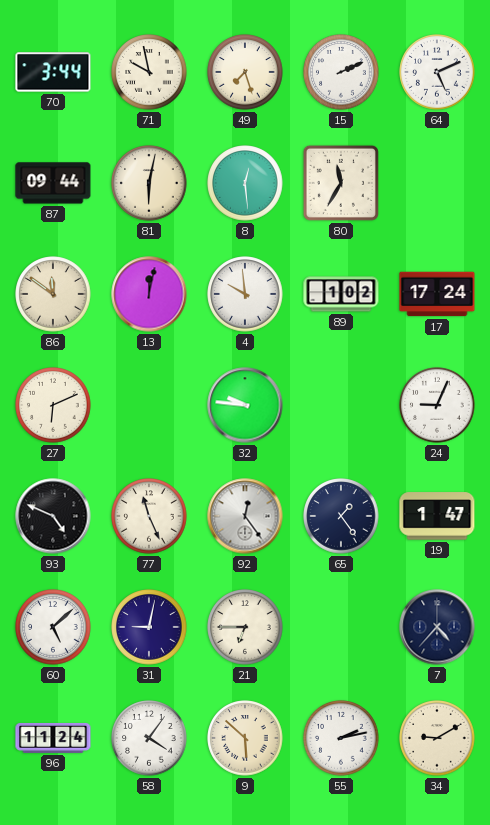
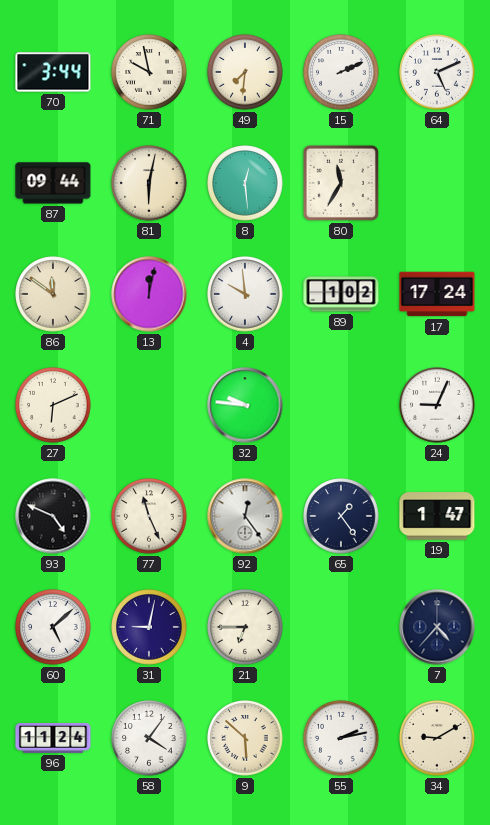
49: 7:27 -> 7:31
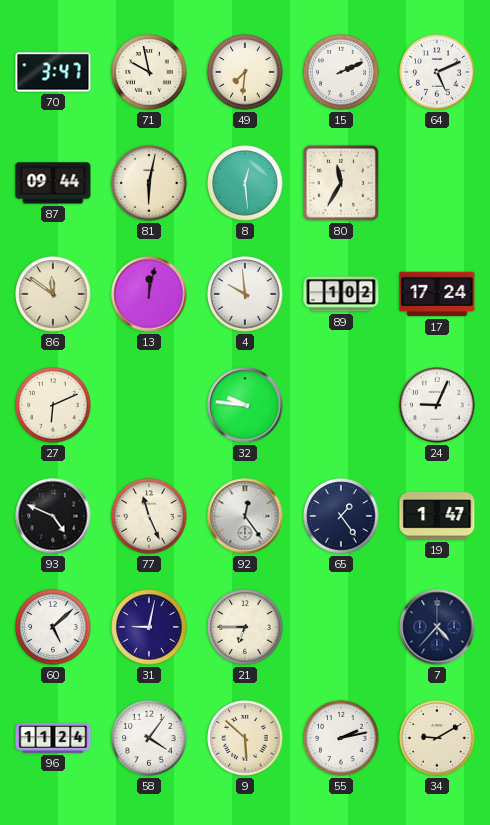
70: 3:44 -> 3:47
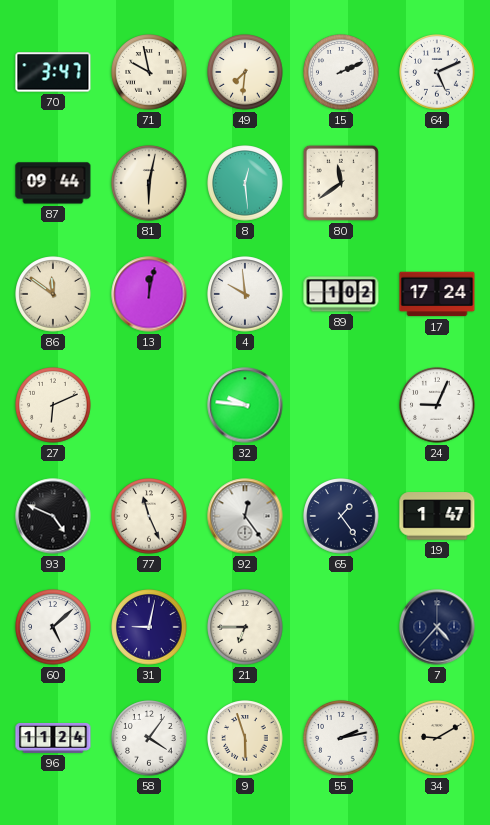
80: 11:35 -> 11:39
9: 5:52 -> 5:57
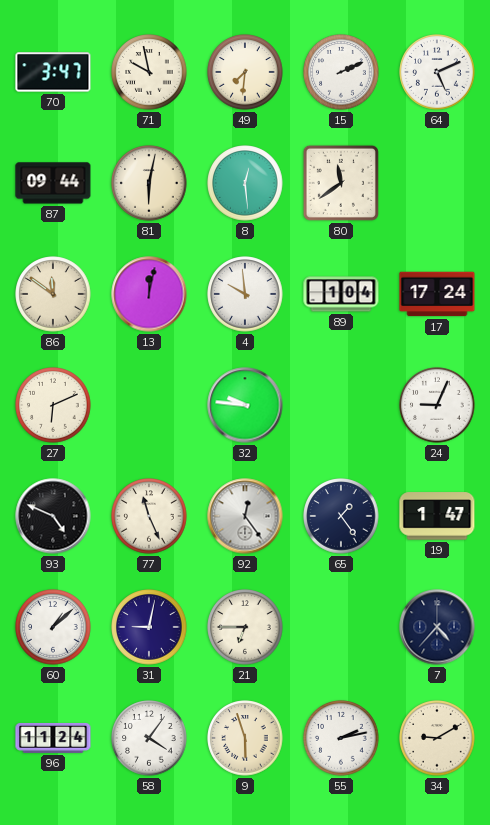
89: 1:02 -> 1:04
60: 5:08 -> 1:08
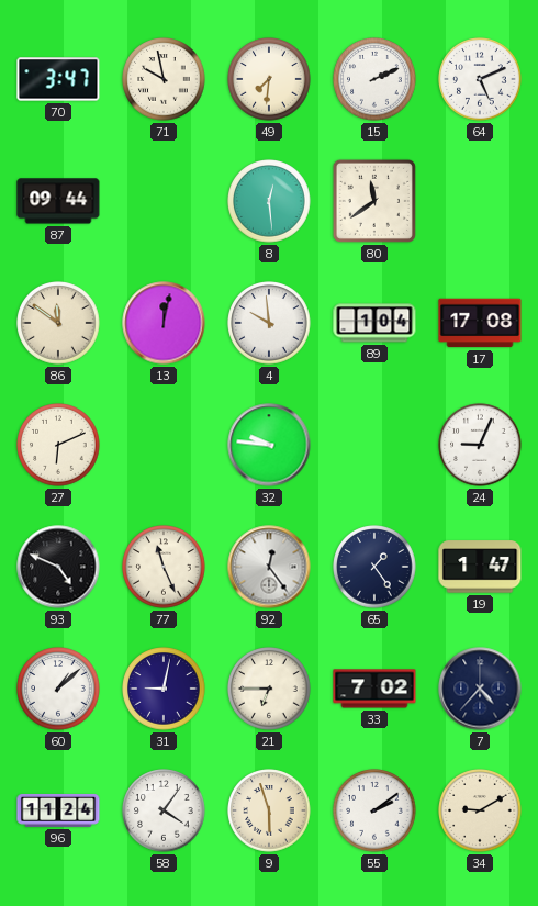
81: 6:02 -> none
17: 17:24 -> 17:08
33: none -> 7:02
55: 2:13 -> 2:09
